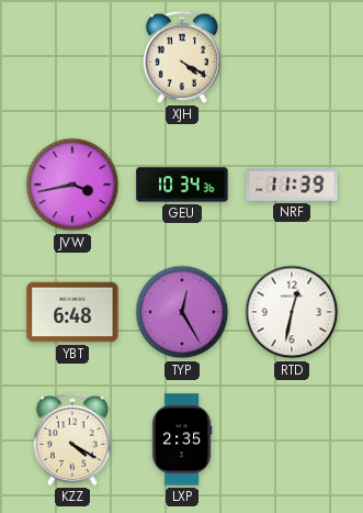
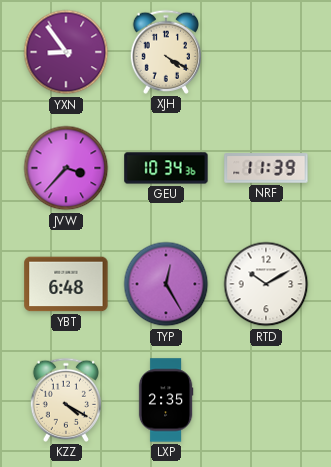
YXN: none -> 8:54
JVW: 3:43 -> 3:37
RTD: 12:32 -> 10:10
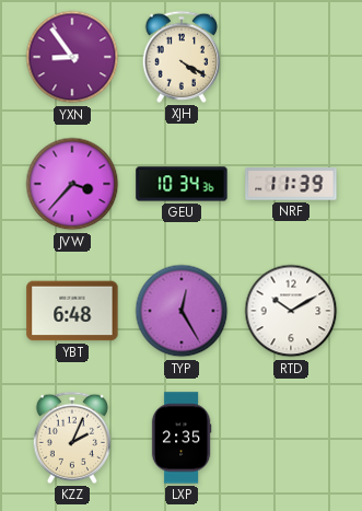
KZZ: 4:20 -> 2:04
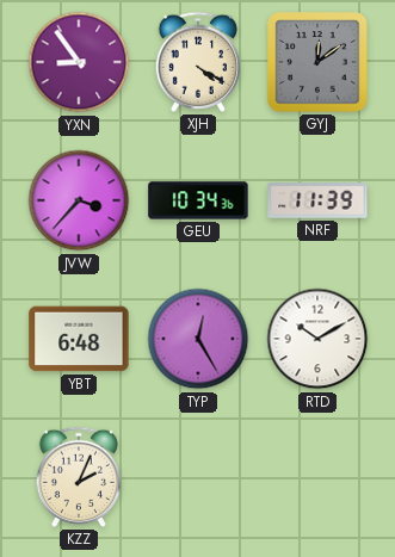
GYJ: none -> 12:09
LXP: 2:35 -> none
